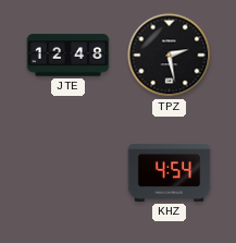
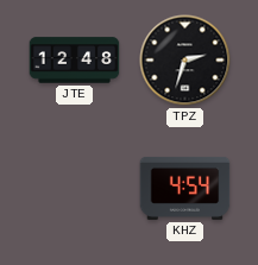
TPZ: 2:28 -> 2:33
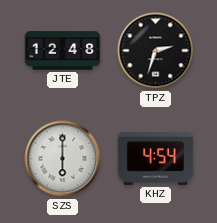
SZS: none -> 6:00
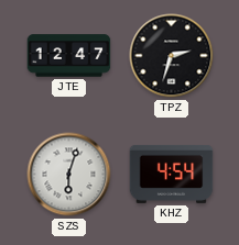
JTE: 12:48 -> 12:47
SZS: 6:00 -> 6:03
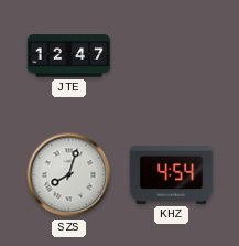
TPZ: 2:33 -> none
SZS: 6:03 -> 8:03
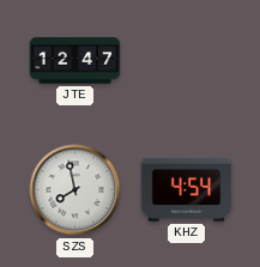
SZS: 8:03 -> 7:58
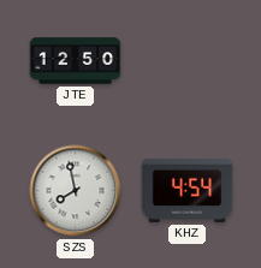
JTE: 12:47 -> 12:50
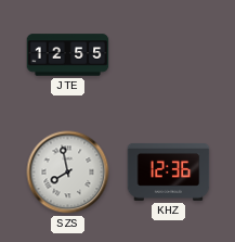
JTE: 12:50 -> 12:55
KHZ: 4:54 -> 12:36
